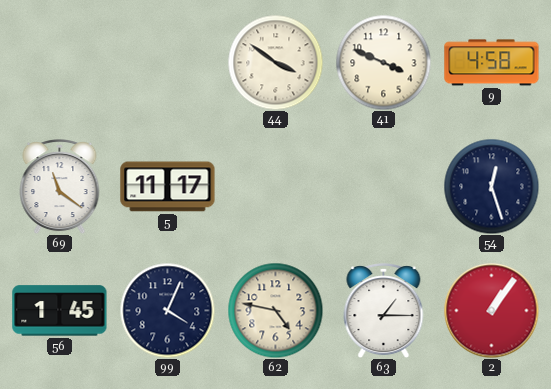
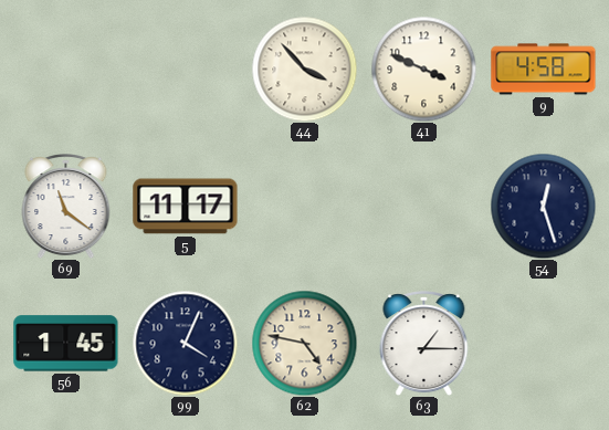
44: 3:51 -> 3:53
2: 1:06 -> none
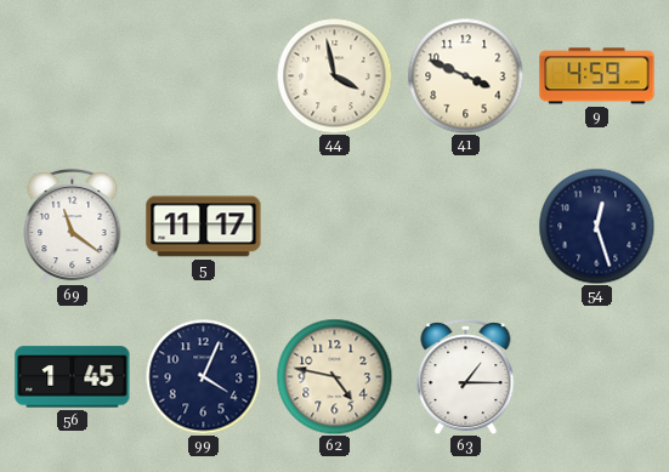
44: 3:53 -> 3:58
9: 4:58 -> 4:59
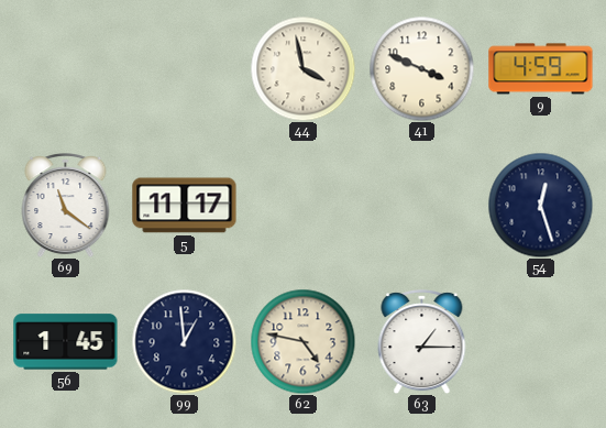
99: 4:04 -> 12:59
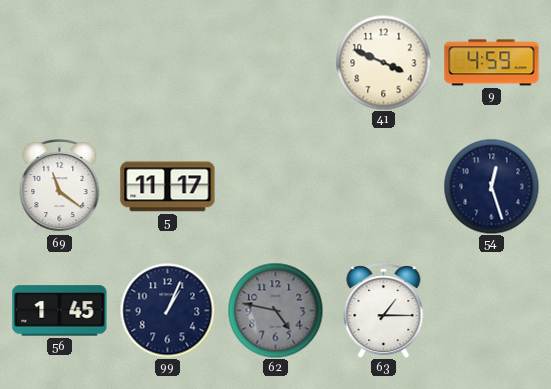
44: 3:58 -> none
99: 12:59 -> 1:04
62 dial: cream -> grey
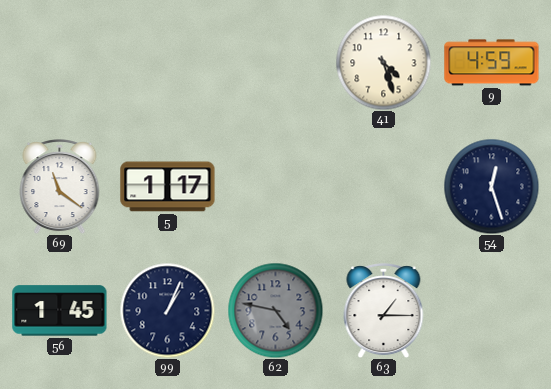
41: 3:49 -> 4:27
5: 11:17 -> 1:17
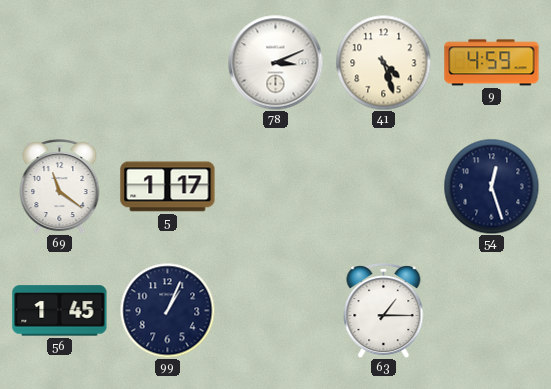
78: none -> 3:11
62: 4:47 -> none
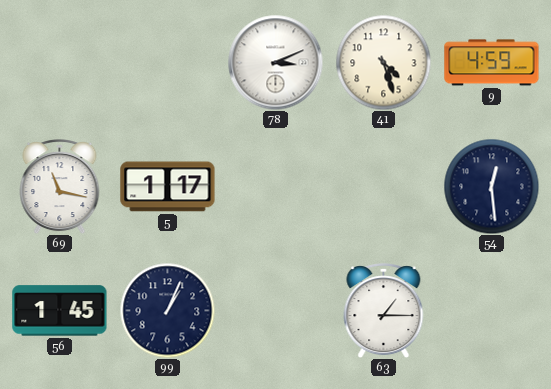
69: 11:21 -> 11:17
54: 12:27 -> 12:29
